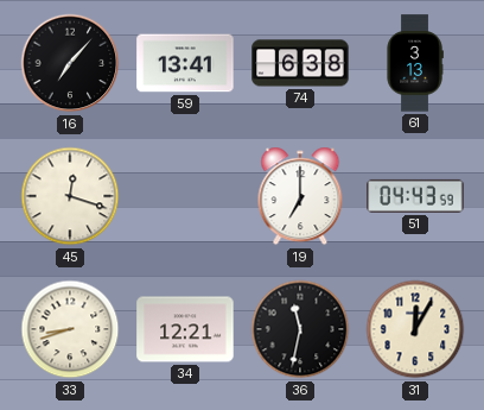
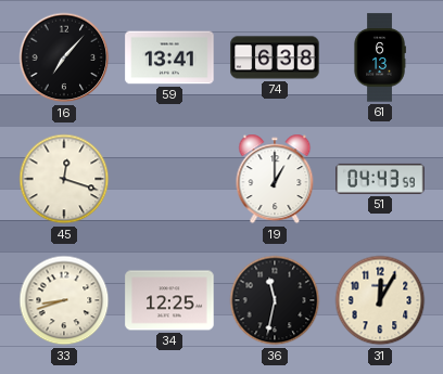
61: 3:13 -> 6:13
19: 7:00 -> 1:00
34: 12:21 -> 12:25
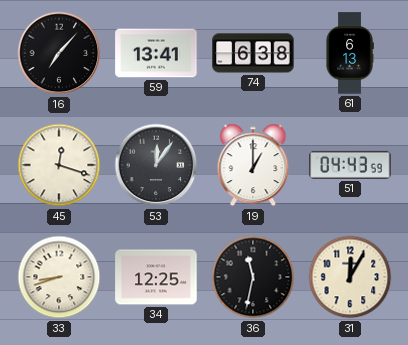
53: none -> 12:06
